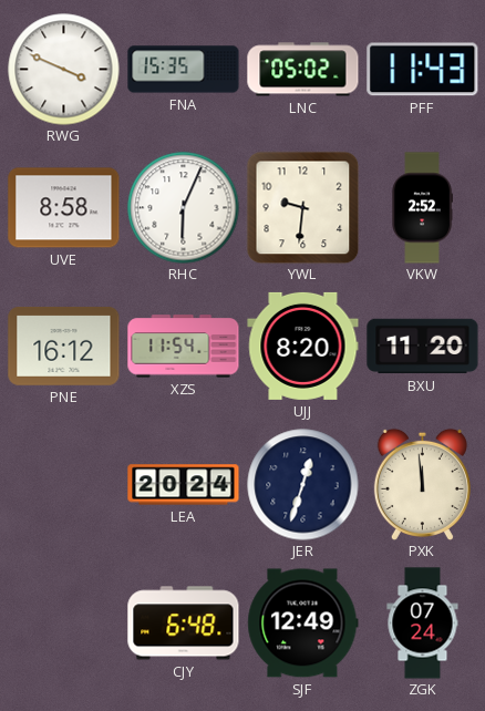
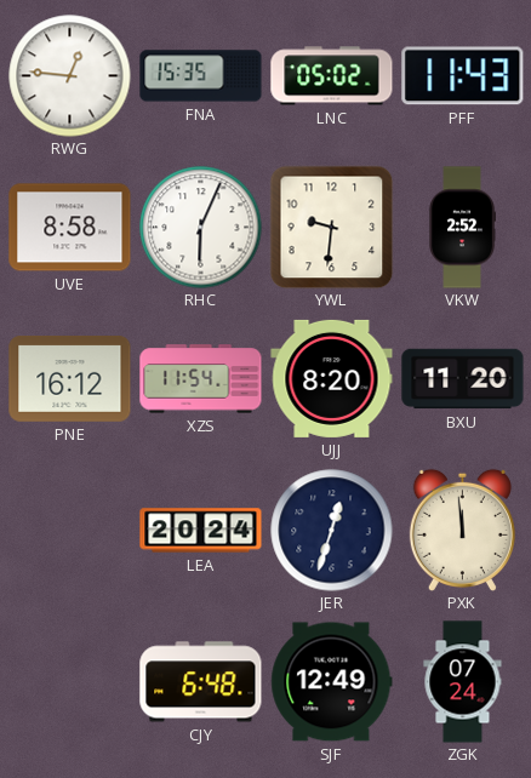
RWG: 3:49 -> 12:46
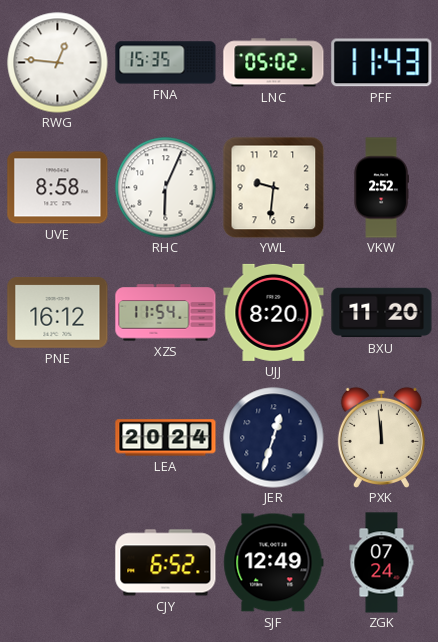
CJY: 6:48 -> 6:52
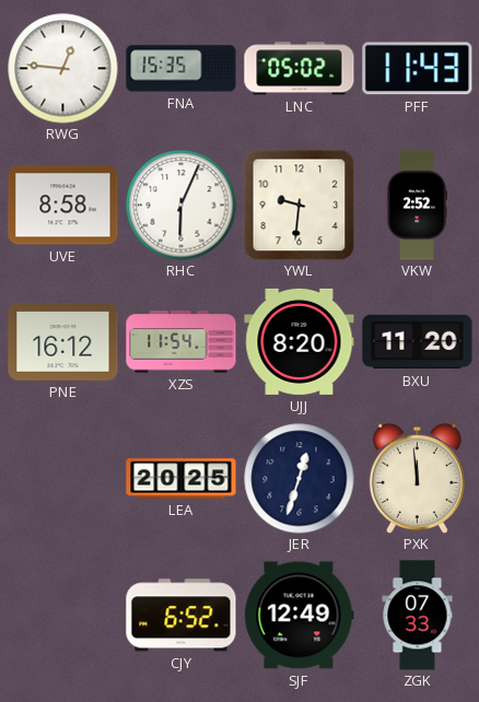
LEA: 20:24 -> 20:25
ZGK: 07:24 -> 07:33
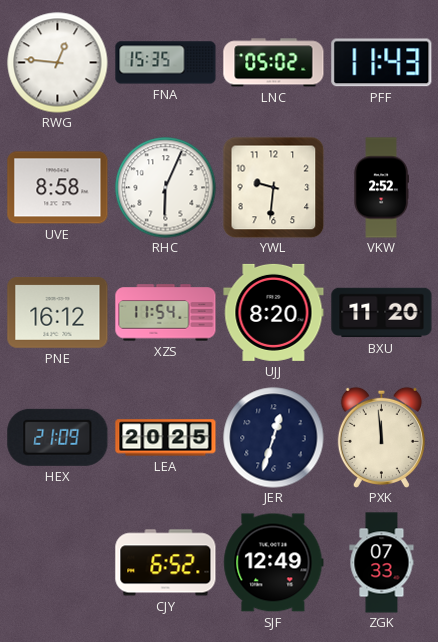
HEX: none -> 21:09
